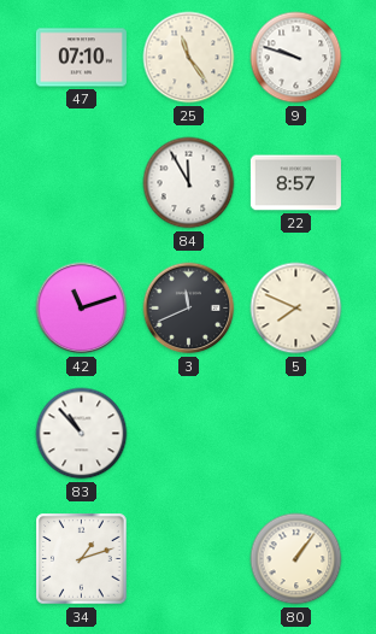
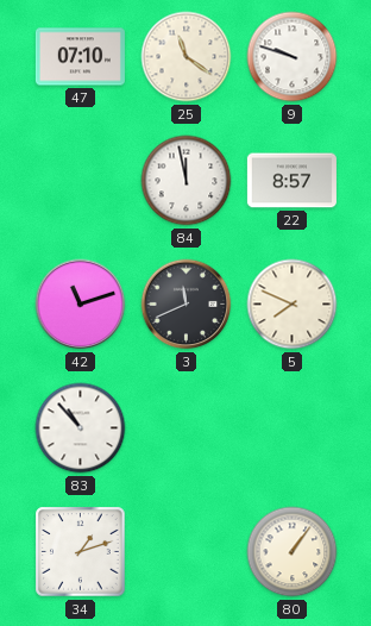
25: 11:24 -> 11:21
84: 11:55 -> 11:58
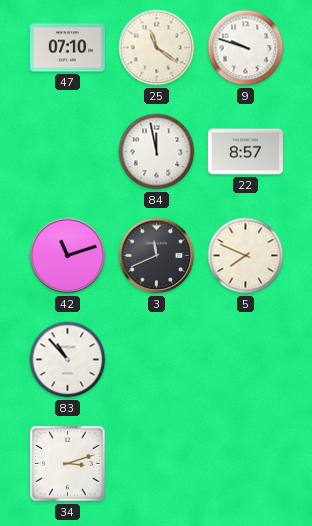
34: 1:12 -> 3:12
80: 1:06 -> none
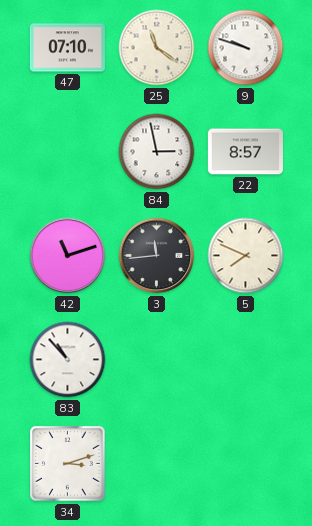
84: 11:58 -> 2:58
3: 11:41 -> 11:44
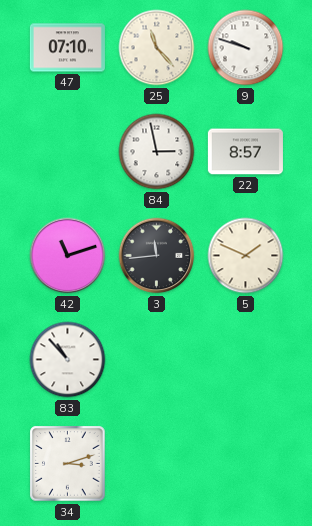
25: 11:21 -> 11:23
5: 7:49 -> 1:49
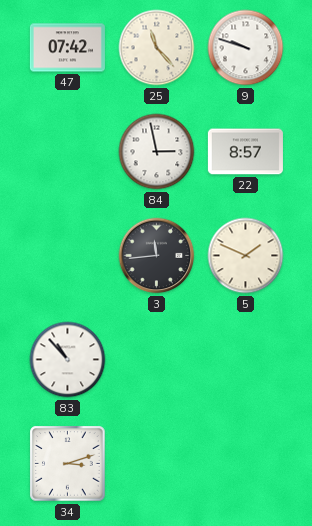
47: 07:10 -> 07:42
42: 11:12 -> none
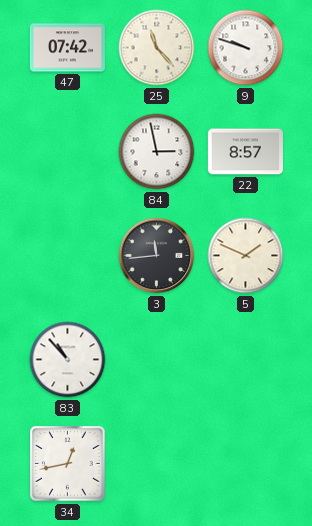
34: 3:12 -> 12:43
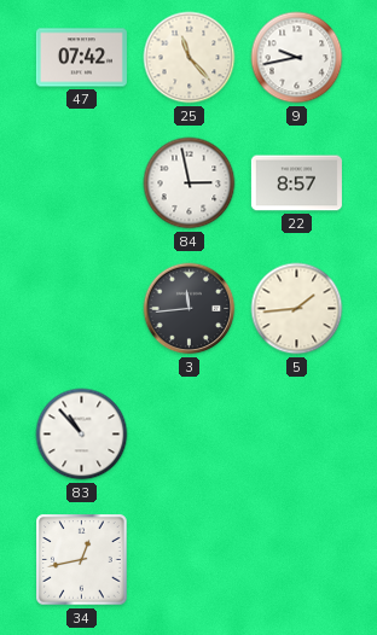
9: 9:48 -> 9:43
5: 1:49 -> 1:44
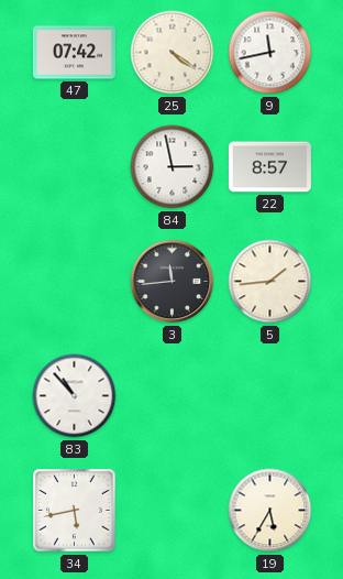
25: 11:23 -> 4:21
9: 9:43 -> 11:43
34: 12:43 -> 5:43
19: none -> 5:35
